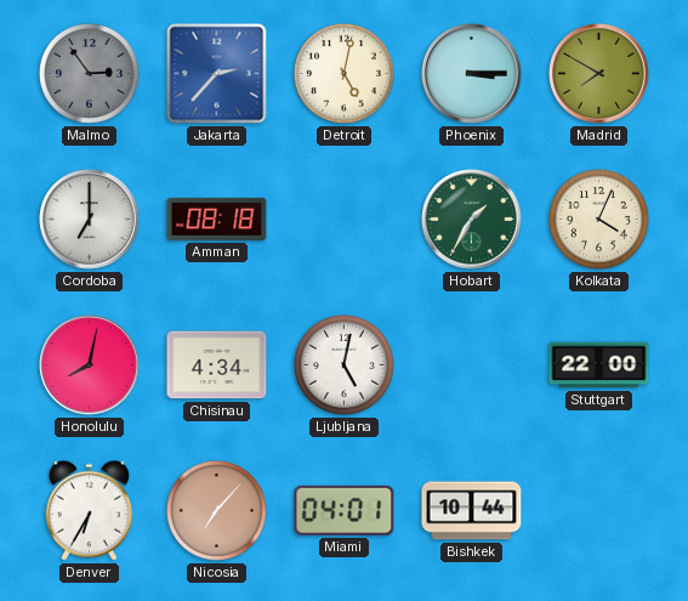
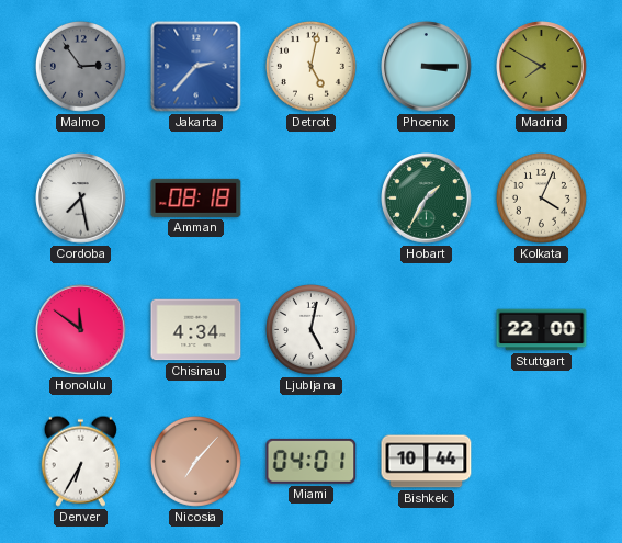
Cordoba: 7:00 -> 7:28
Honolulu: 8:02 -> 11:51
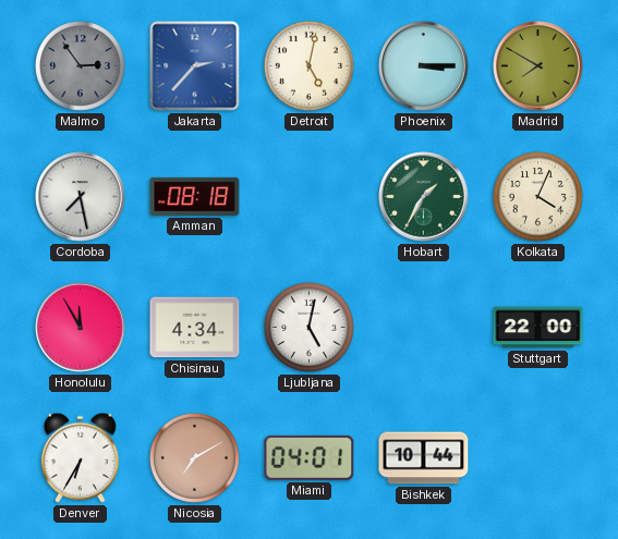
Honolulu: 11:51 -> 11:55
Nicosia: 7:07 -> 7:10
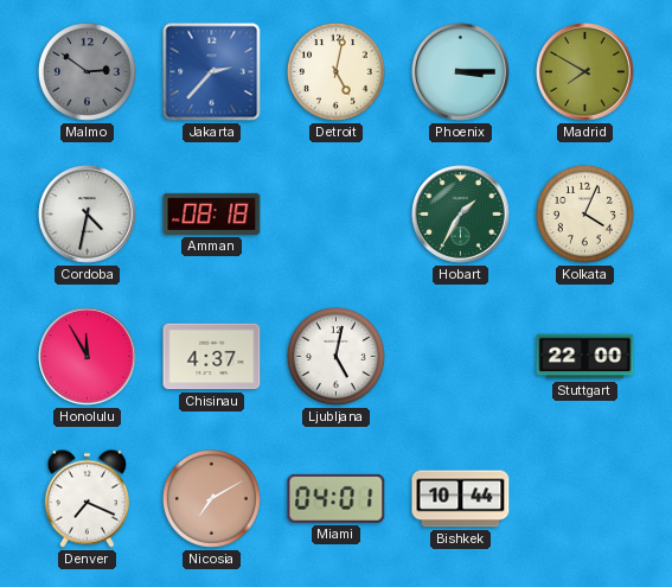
Malmo: 2:54 -> 2:51
Cordoba: 7:28 -> 4:32
Chisinau: 4:34 -> 4:37
Denver: 6:35 -> 7:19
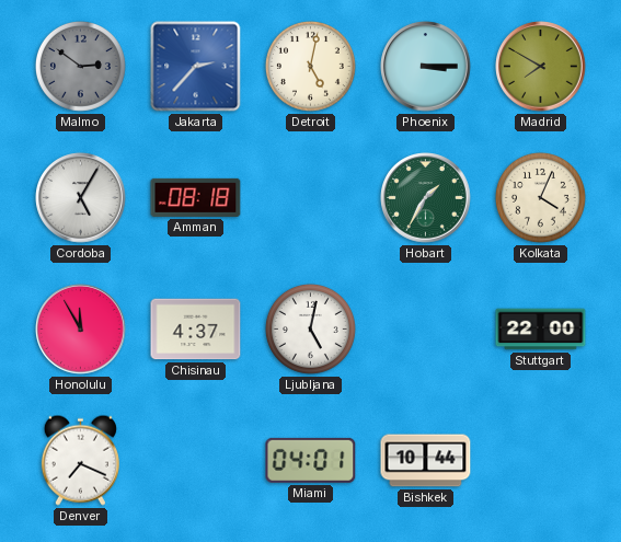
Cordoba: 4:32 -> 5:05
Nicosia: 7:10 -> none
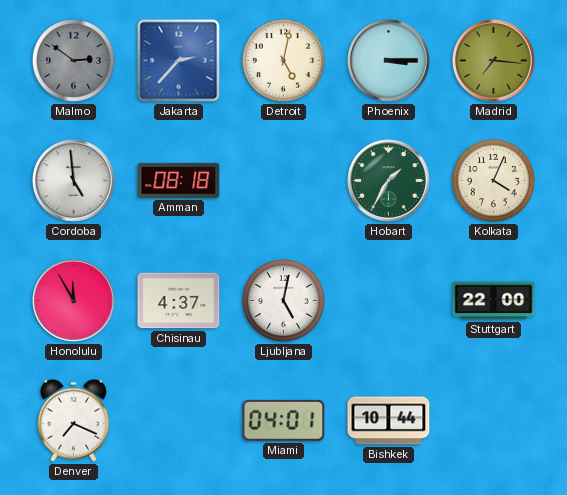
Madrid: 7:50 -> 7:16
Cordoba: 5:05 -> 4:59
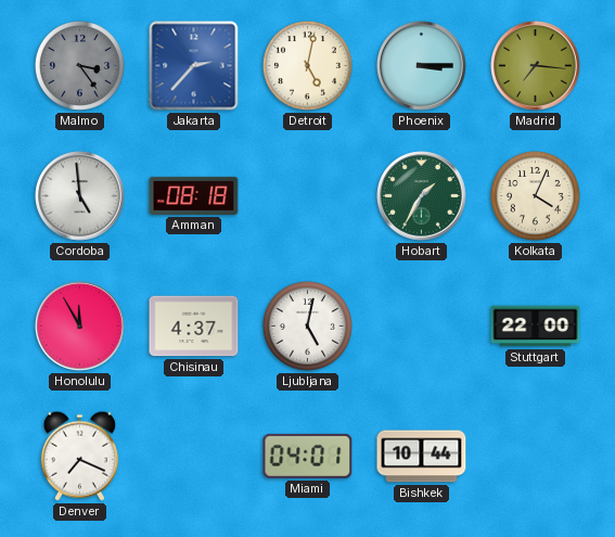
Malmo: 2:51 -> 3:24
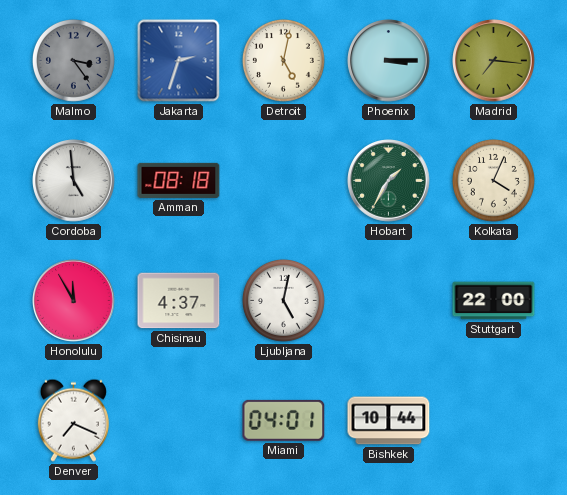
Jakarta: 2:37 -> 2:33
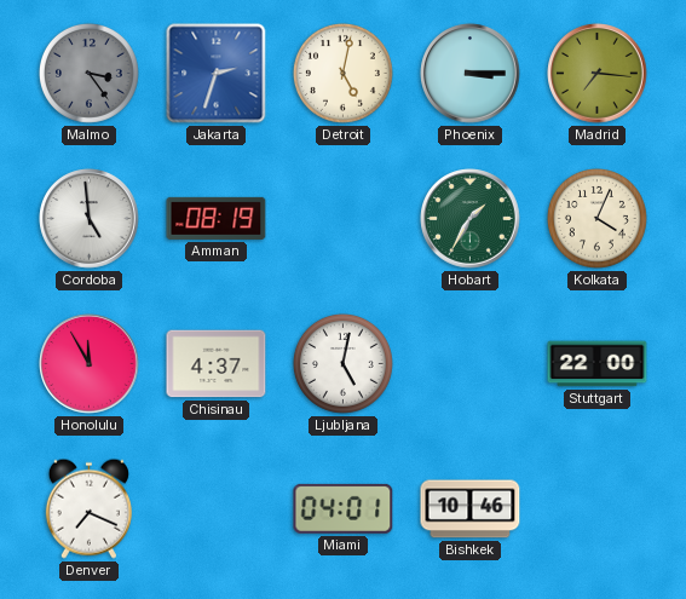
Amman: 08:18 -> 08:19
Bishkek: 10:44 -> 10:46
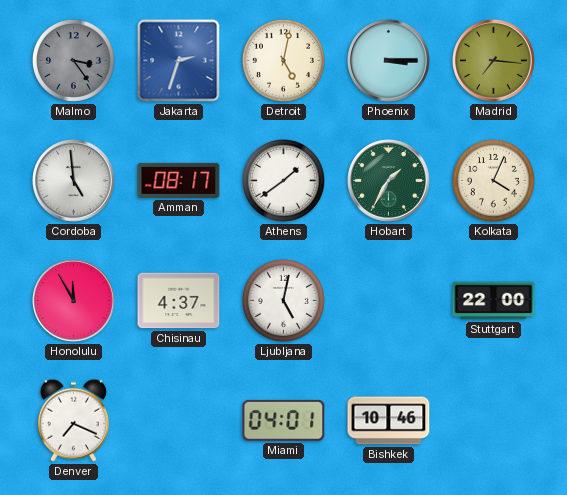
Amman: 08:19 -> 08:17
Athens: none -> 1:39
